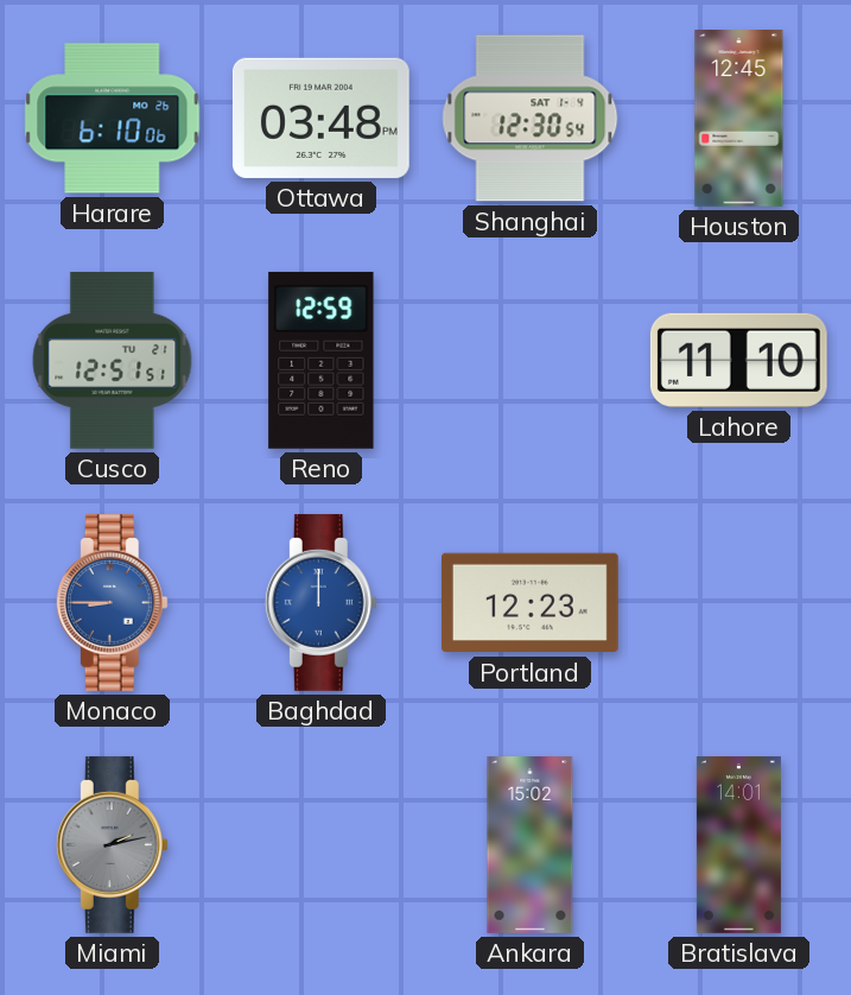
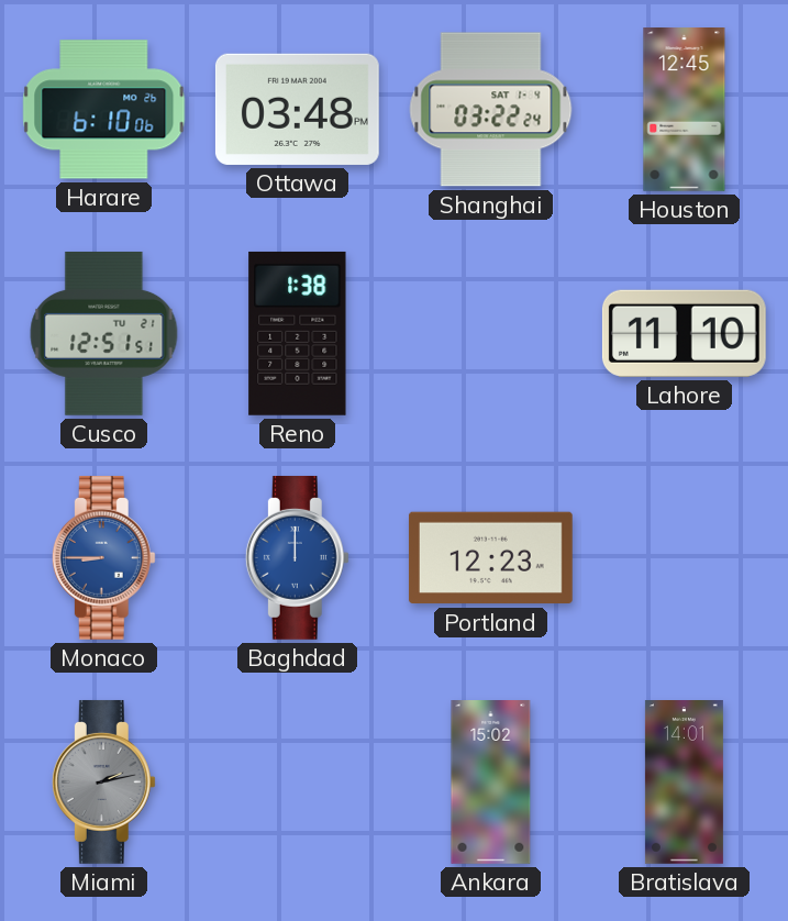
Shanghai: 12:30 -> 03:22
Reno: 12:59 -> 1:38
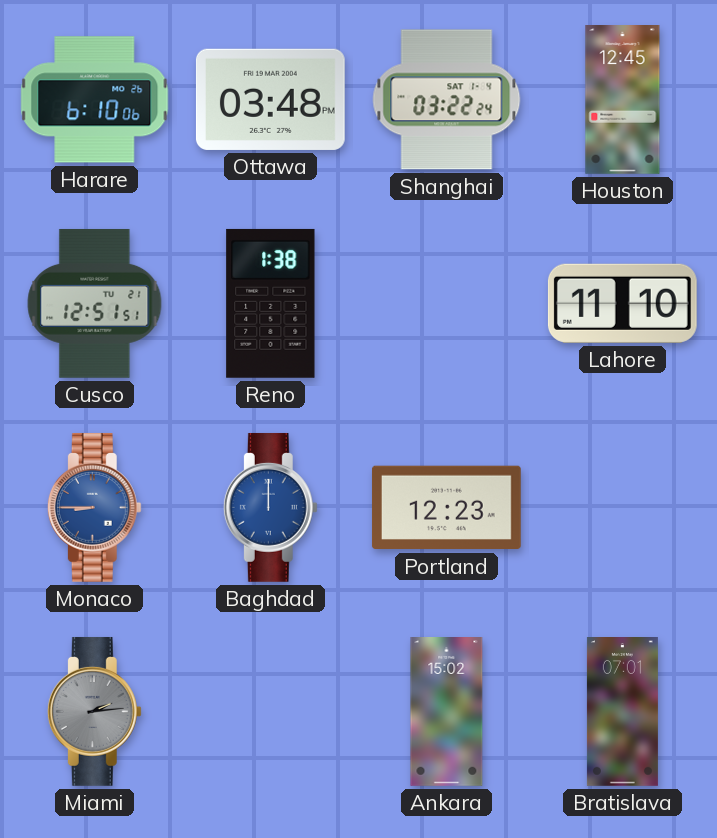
Miami: 2:13 -> 2:14
Bratislava: 14:01 -> 07:01
